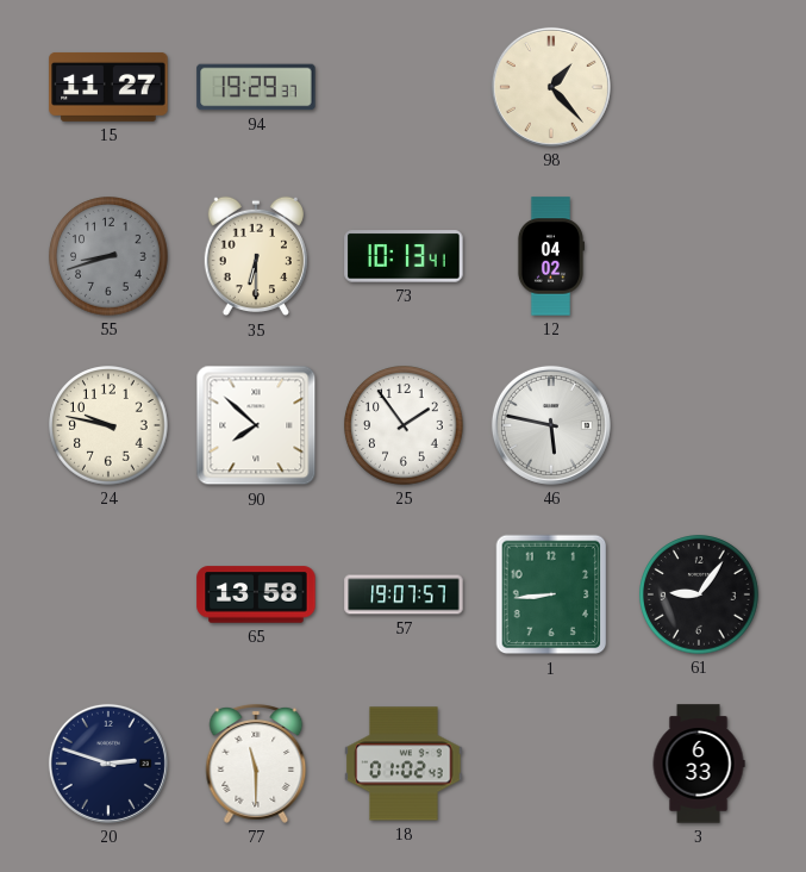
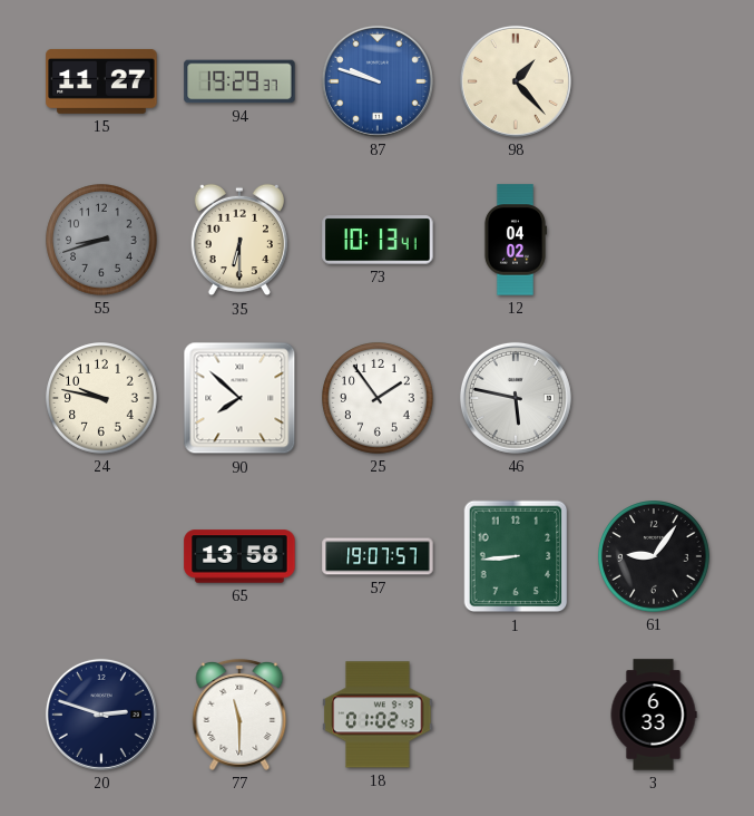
87: none -> 9:48
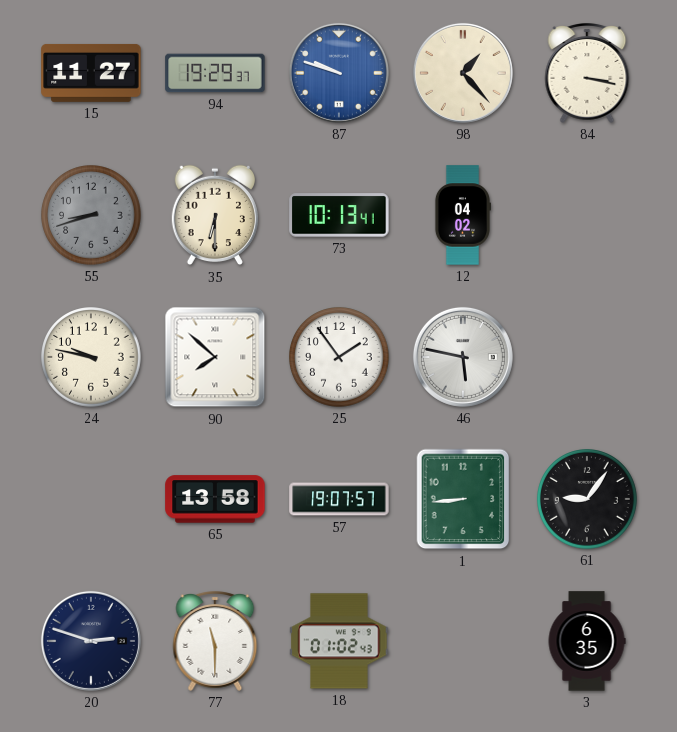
84: none -> 3:17
3: 6:33 -> 6:35
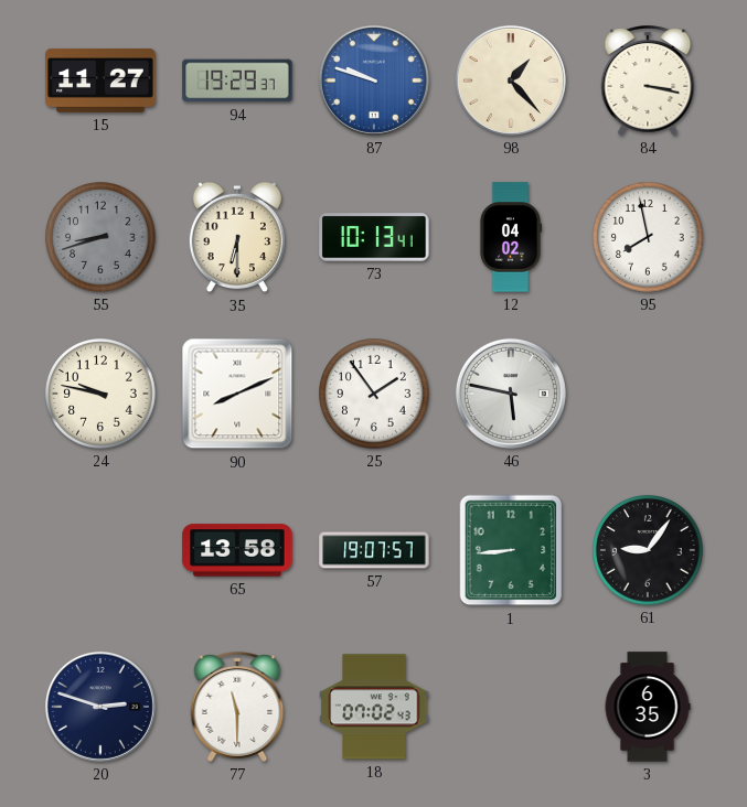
95: none -> 7:58
90: 7:52 -> 8:11
18: 01:02 -> 07:02
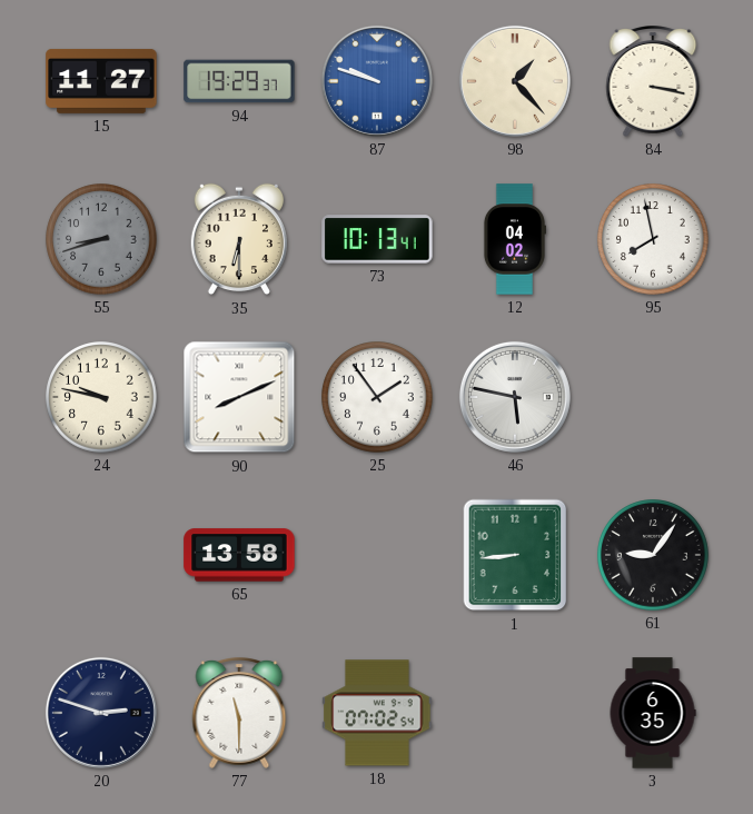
57: 19:07 -> none
18: 07:02:43 -> 07:02:54
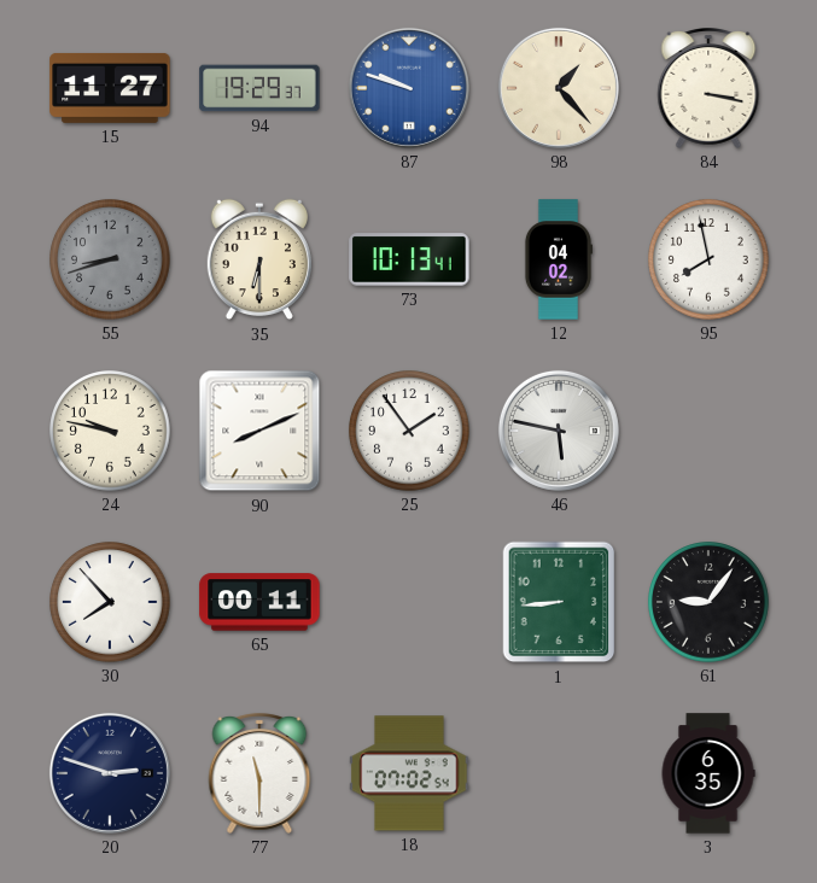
30: none -> 7:53
65: 13:58 -> 00:11
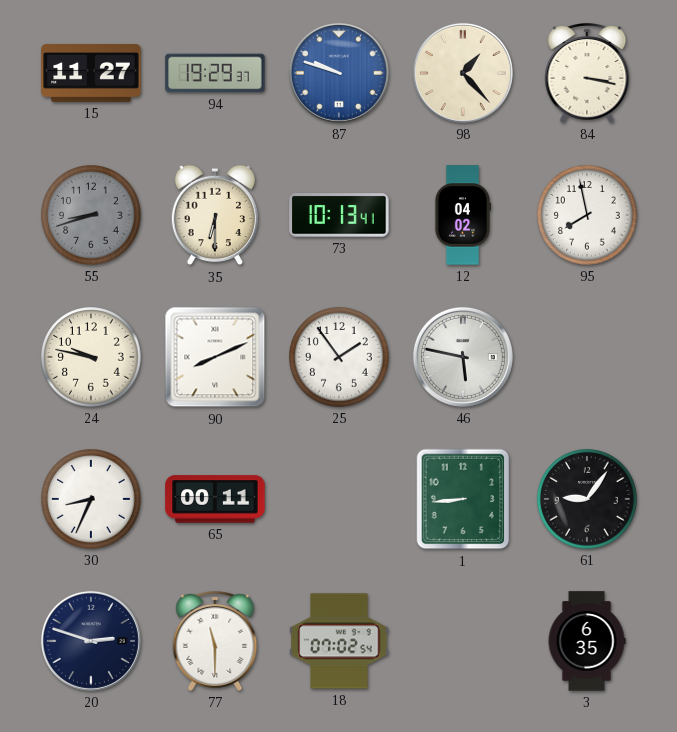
30: 7:53 -> 8:34
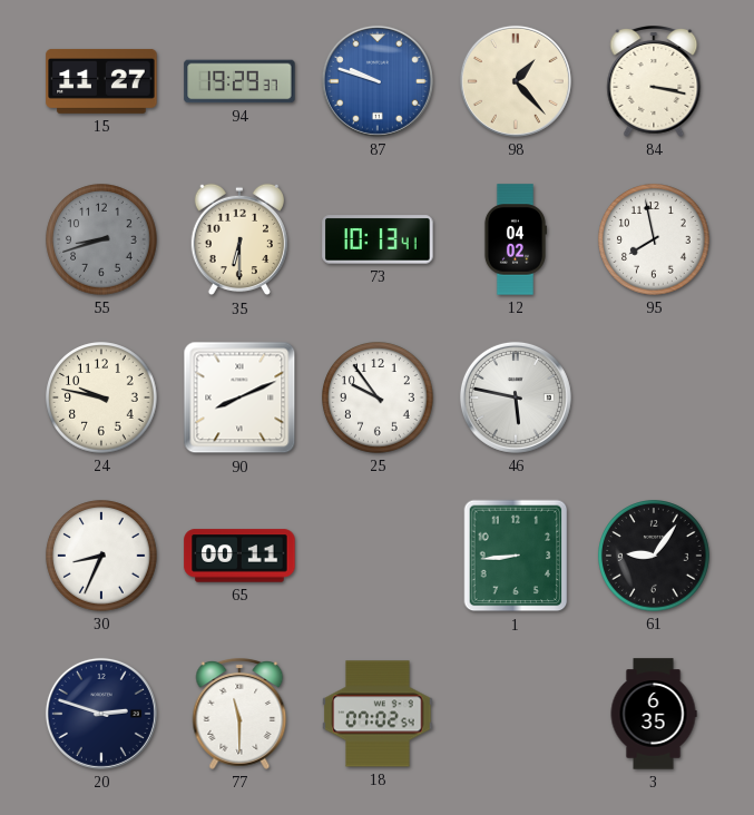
25: 1:54 -> 9:54
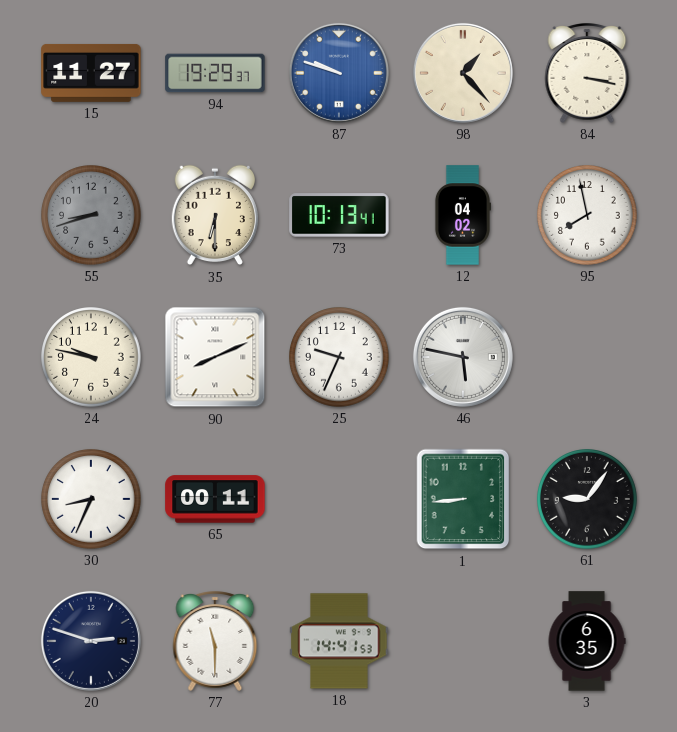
25: 9:54 -> 9:34
18: 07:02 -> 14:41
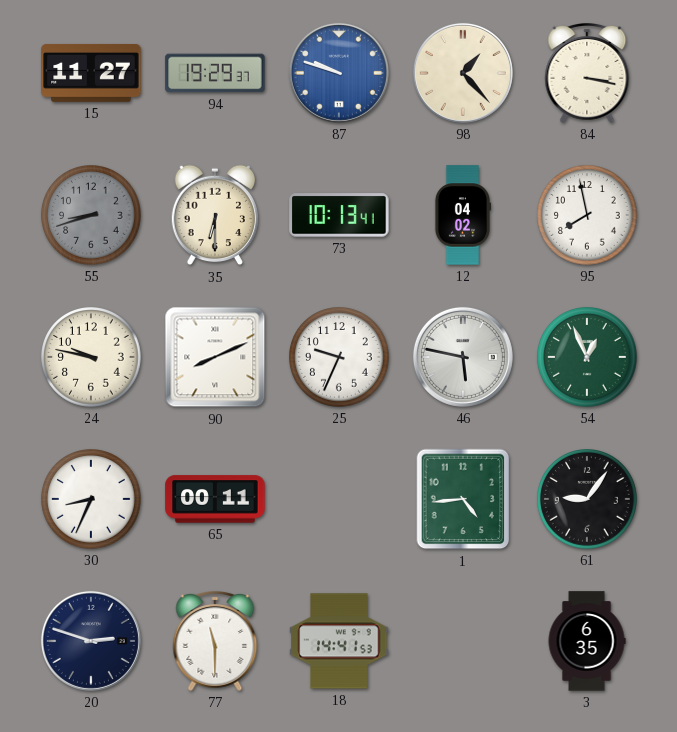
54: none -> 12:56
1: 8:44 -> 4:44
